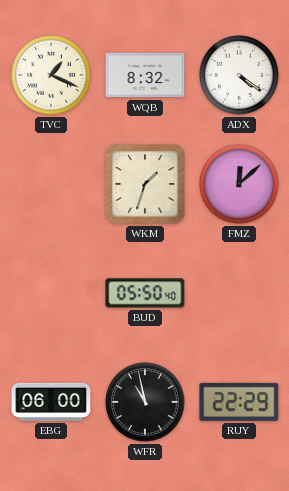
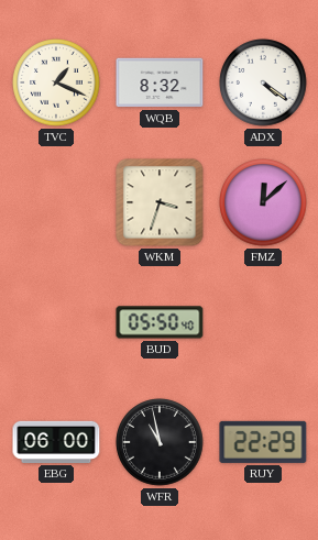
WKM: 1:33 -> 3:33
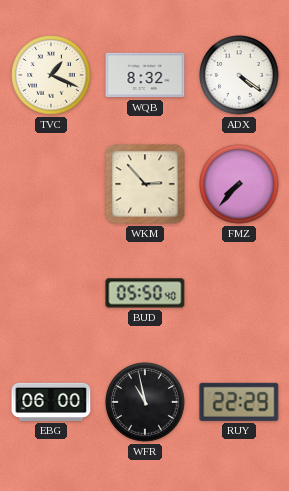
WKM: 3:33 -> 2:53
FMZ: 12:08 -> 7:37
